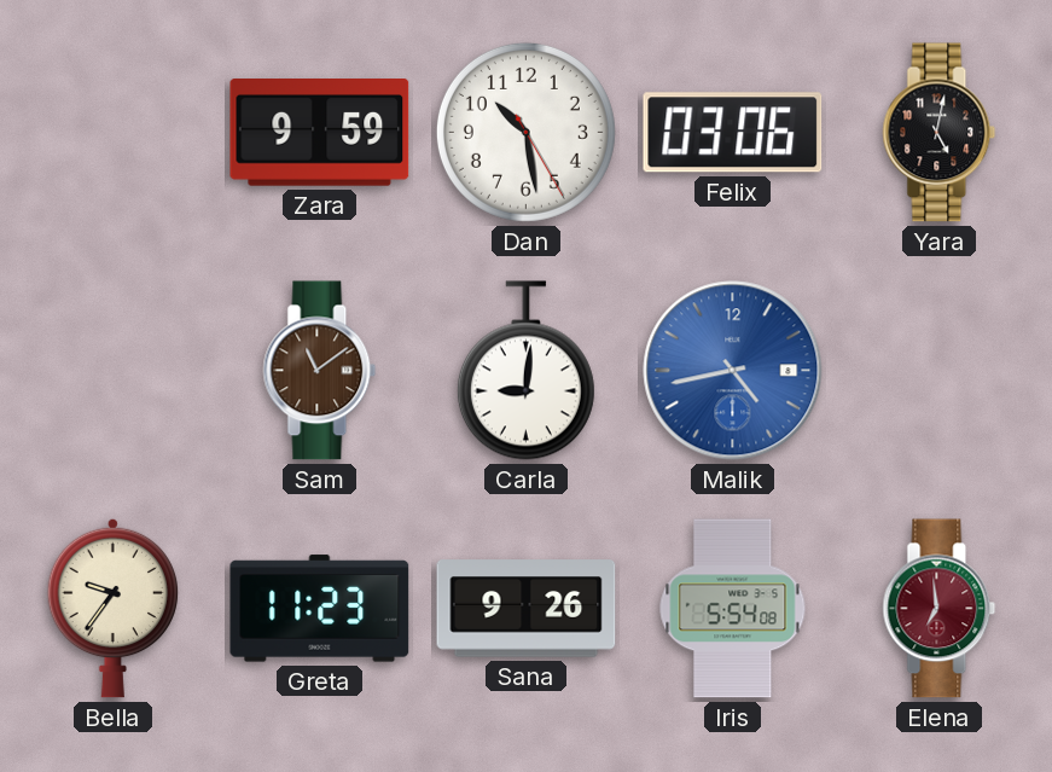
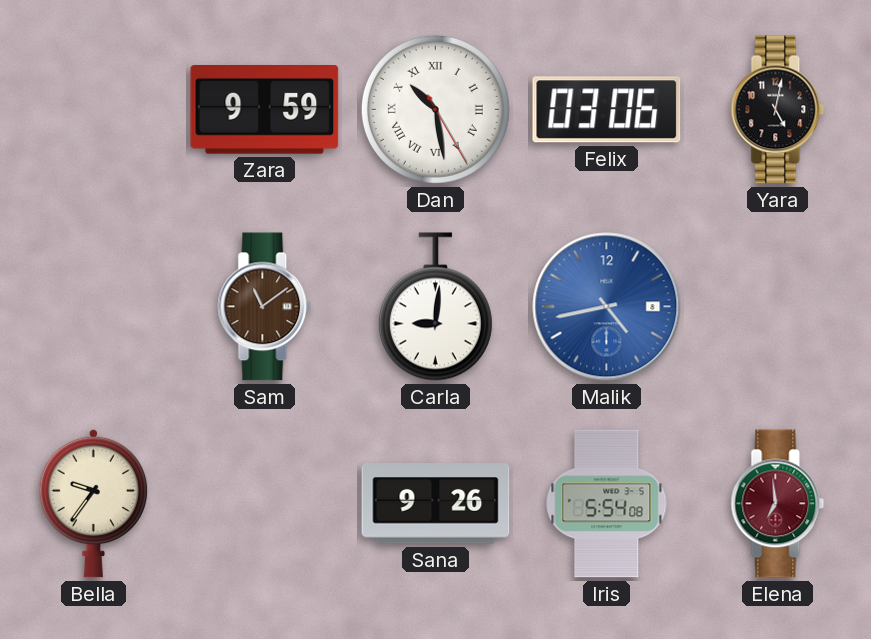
Dan numerals: Arabic -> Roman
Greta: 11:23 -> none
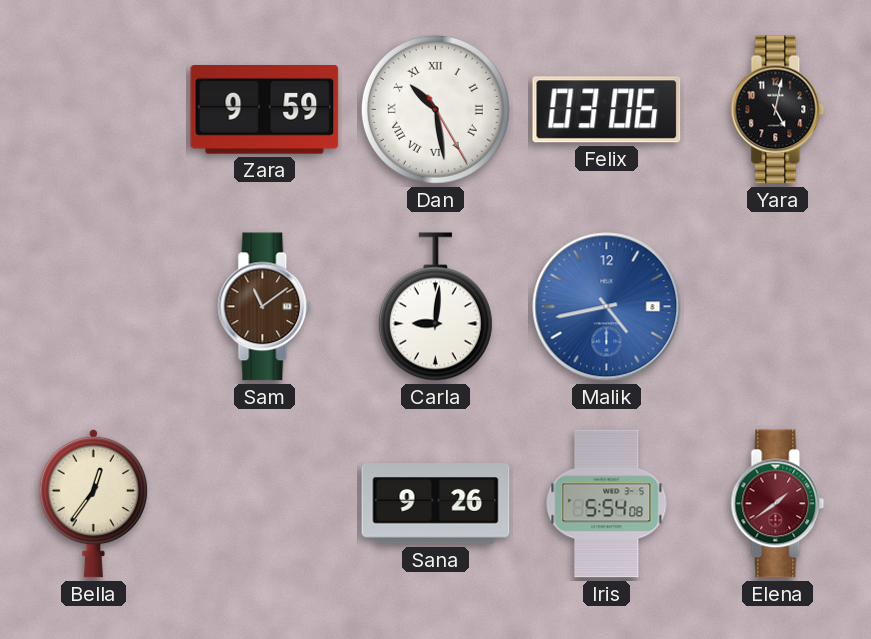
Bella: 9:36 -> 12:36
Elena: 6:59 -> 1:39
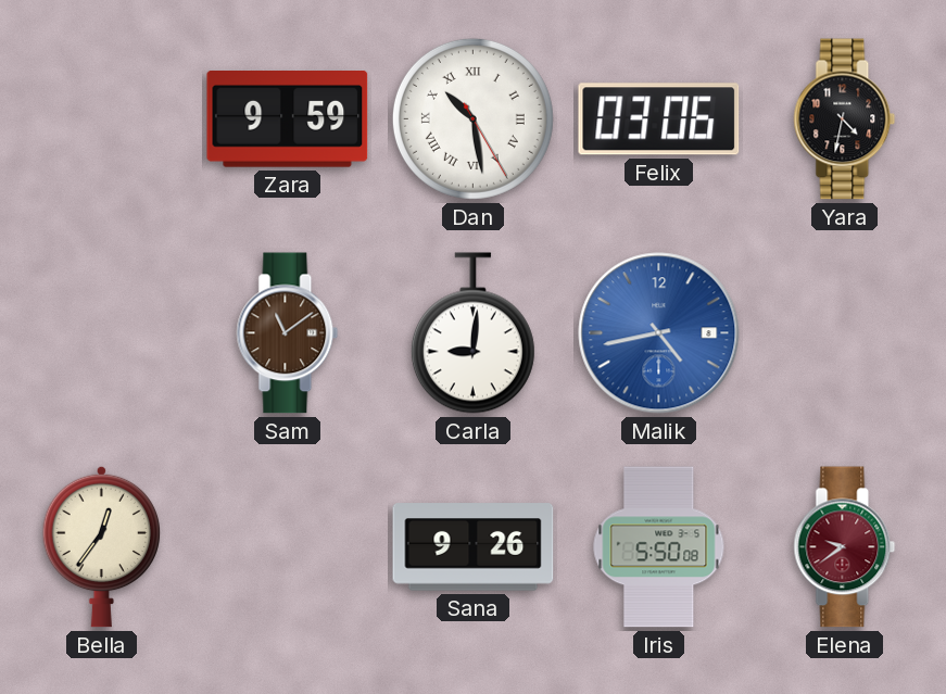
Yara: 5:02 -> 4:32
Iris: 5:54 -> 5:50
Elena: 1:39 -> 9:39
